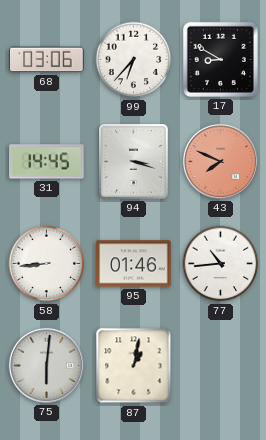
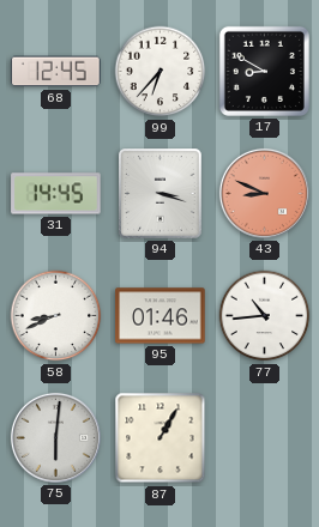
68: 03:06 -> 12:45
43: 7:49 -> 8:49
58: 8:44 -> 8:41
87: 1:02 -> 1:05
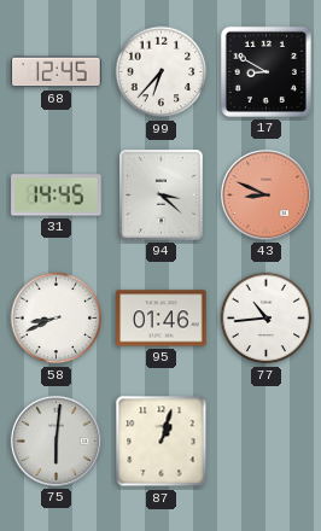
94: 3:18 -> 3:22
87: 1:05 -> 1:03
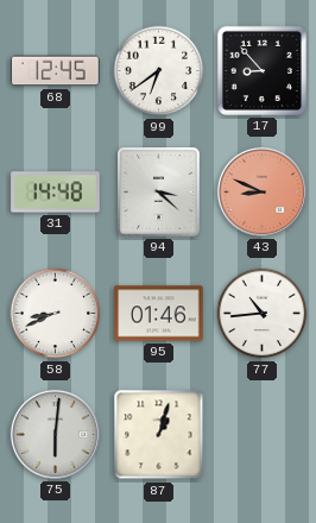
99: 6:37 -> 6:39
17: 8:50 -> 8:53
31: 14:45 -> 14:48
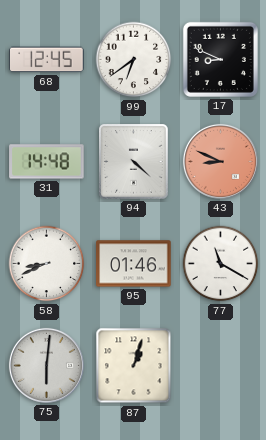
17: 8:53 -> 8:49
94: 3:22 -> 4:22
77: 10:44 -> 11:20
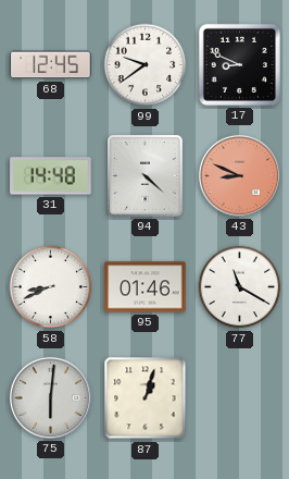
99: 6:39 -> 9:39
